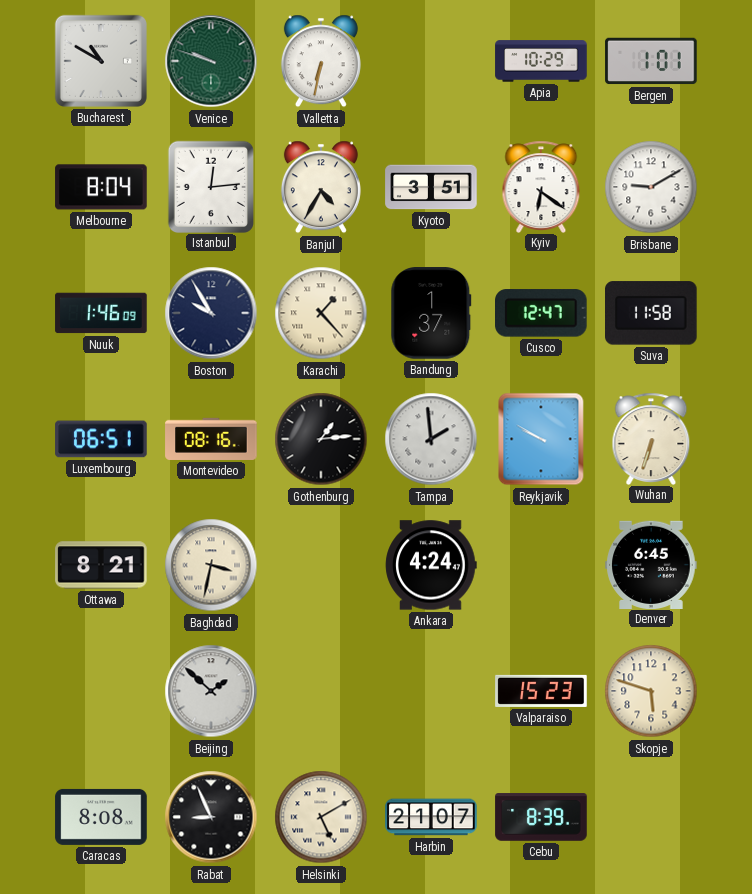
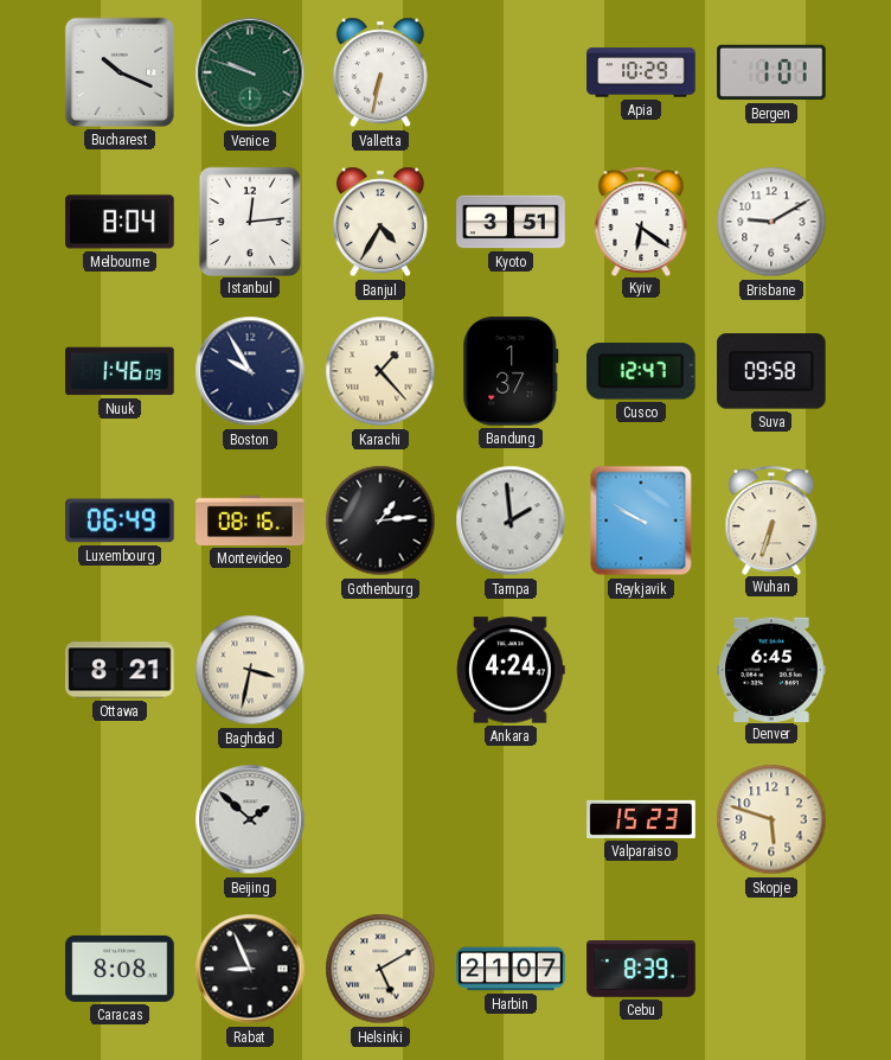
Bucharest: 10:50 -> 10:19
Suva: 11:58 -> 09:58
Luxembourg: 06:51 -> 06:49
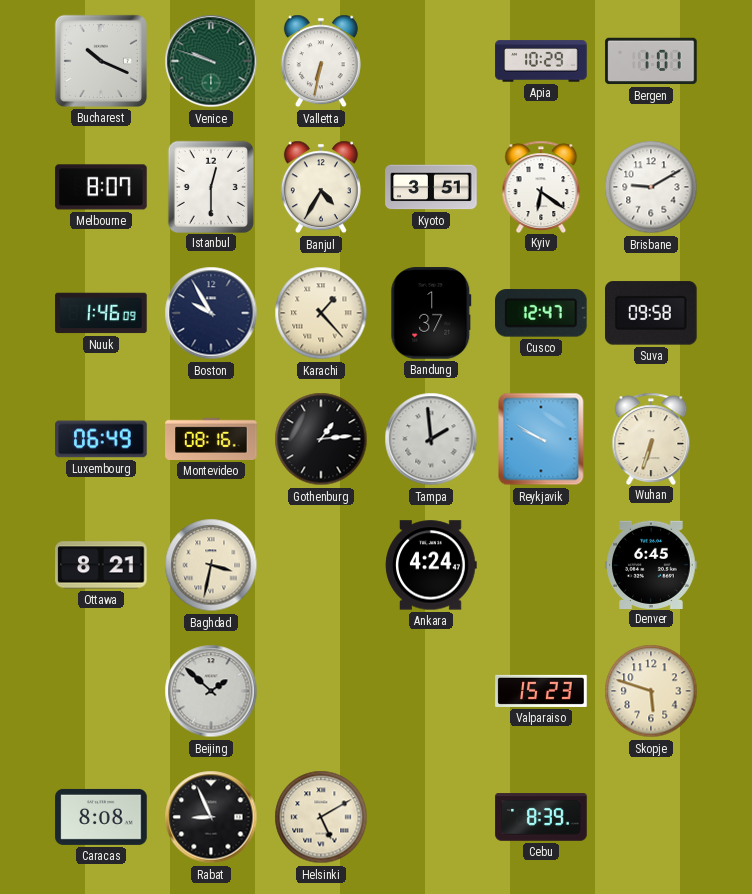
Melbourne: 8:04 -> 8:07
Istanbul: 12:14 -> 12:30
Harbin: 21:07 -> none
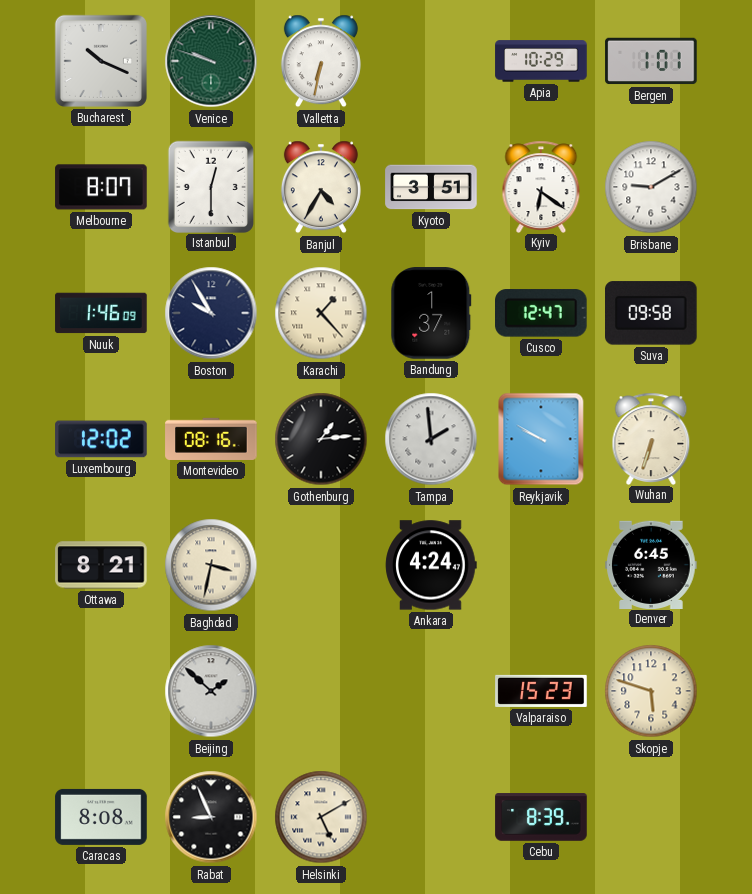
Luxembourg: 06:49 -> 12:02
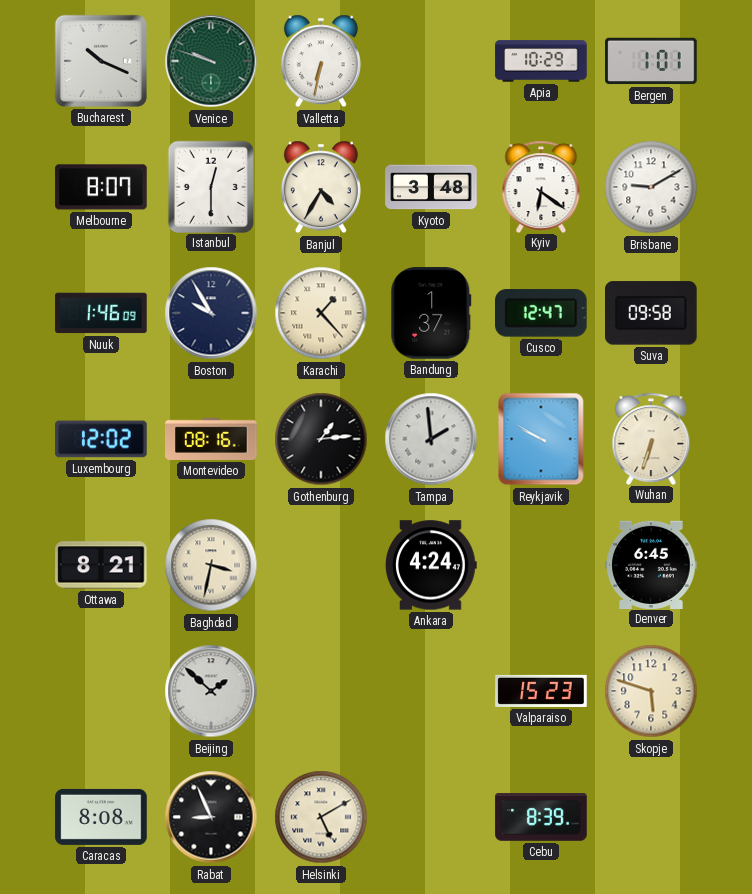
Kyoto: 3:51 -> 3:48
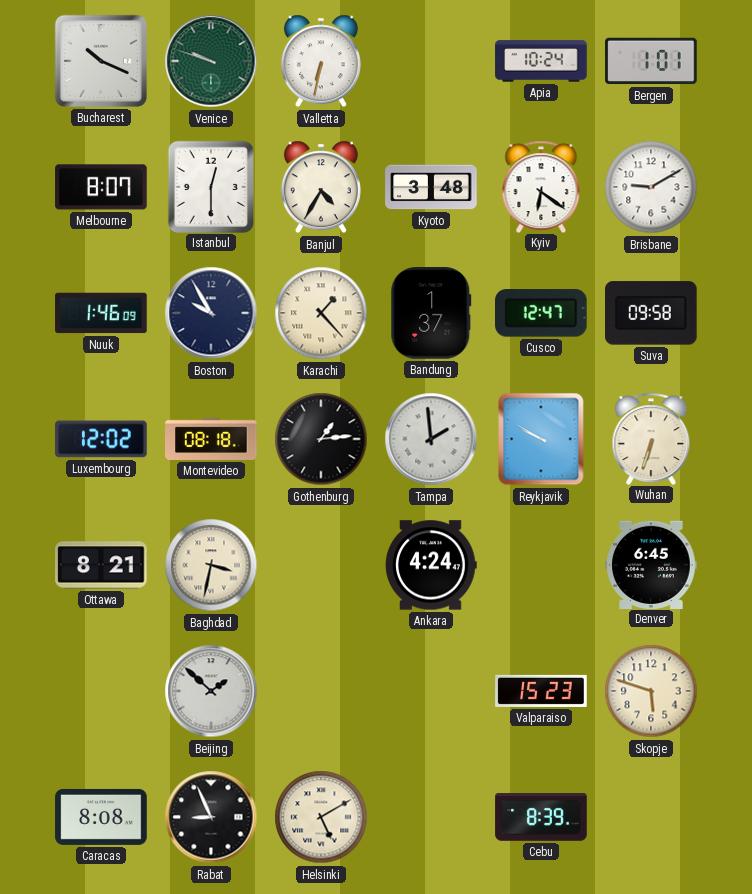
Apia: 10:29 -> 10:24
Montevideo: 08:16 -> 08:18
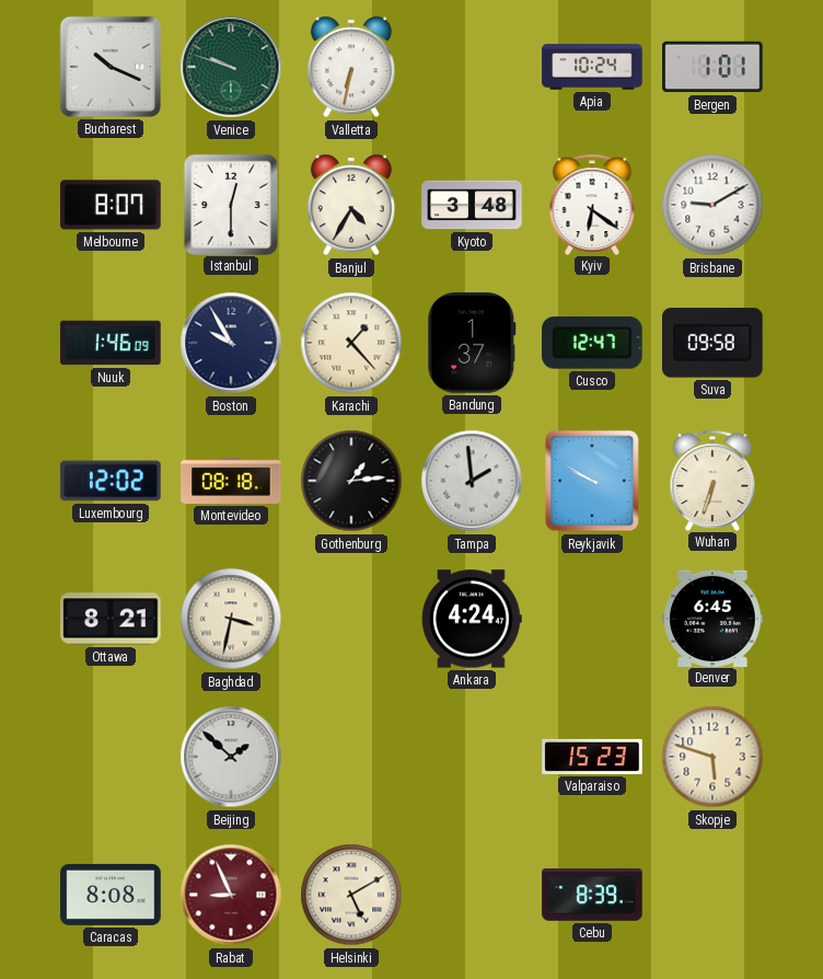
Rabat dial: black -> burgundy
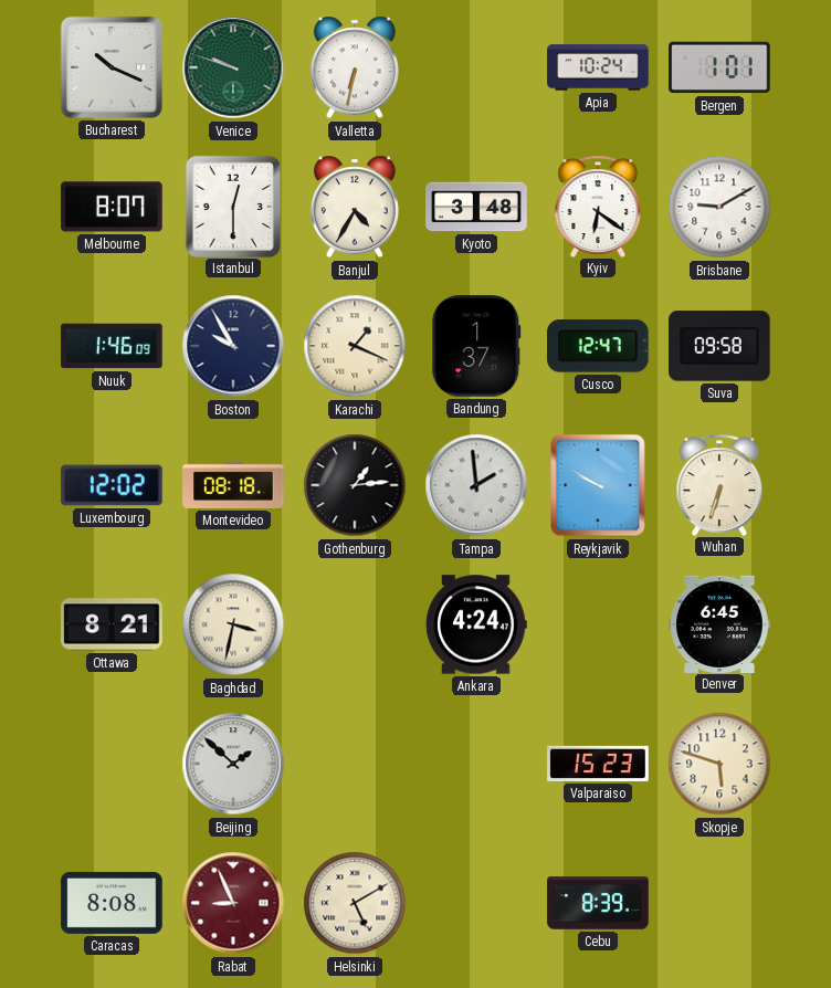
Karachi: 1:23 -> 1:19
